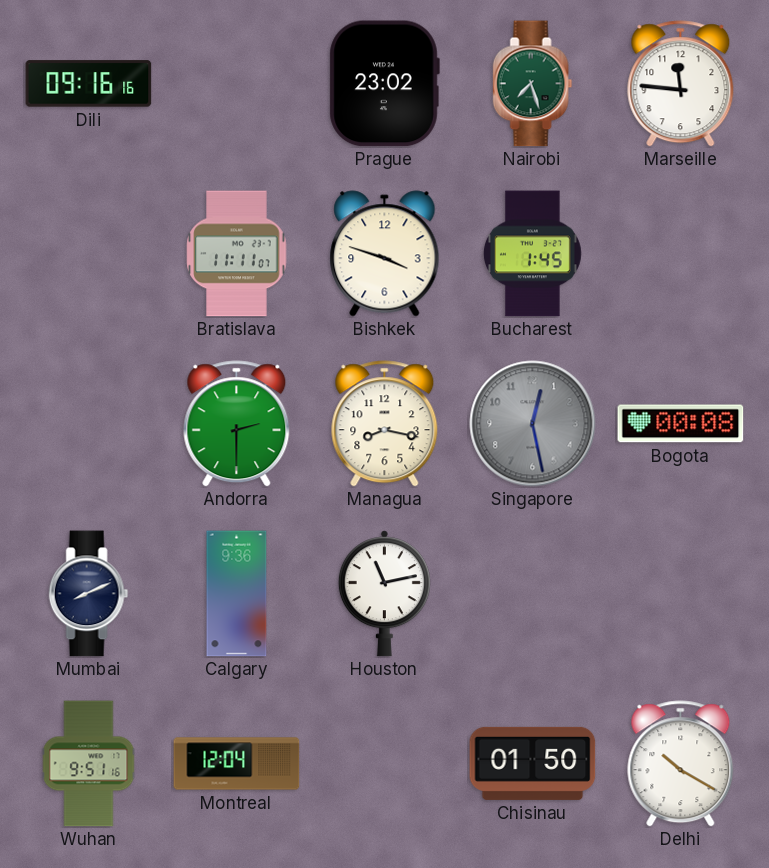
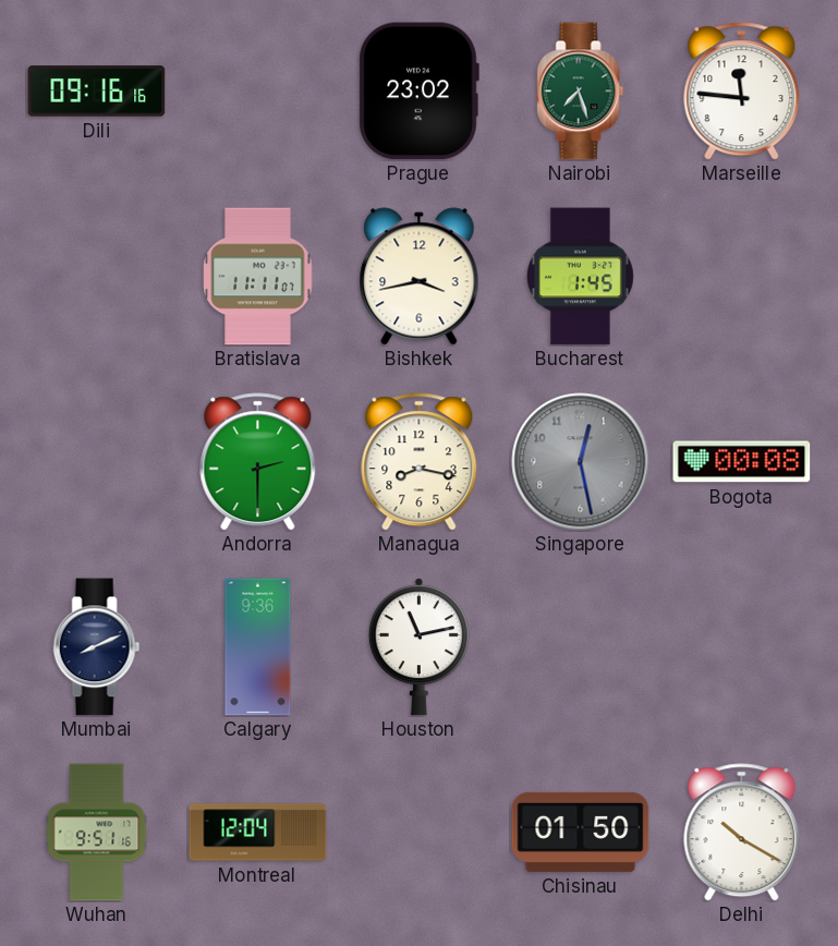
Bishkek: 3:48 -> 3:43
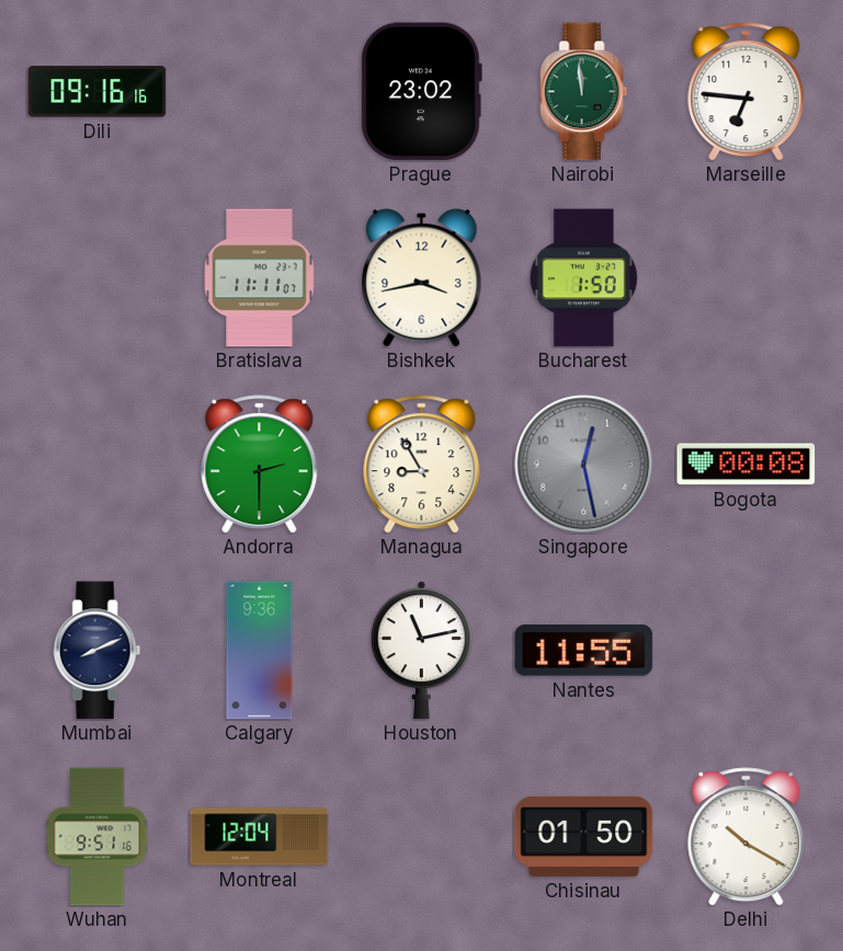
Nairobi: 7:27 -> 11:59
Marseille: 11:46 -> 6:46
Bucharest: 1:45 -> 1:50
Managua: 8:17 -> 8:55
Nantes: none -> 11:55
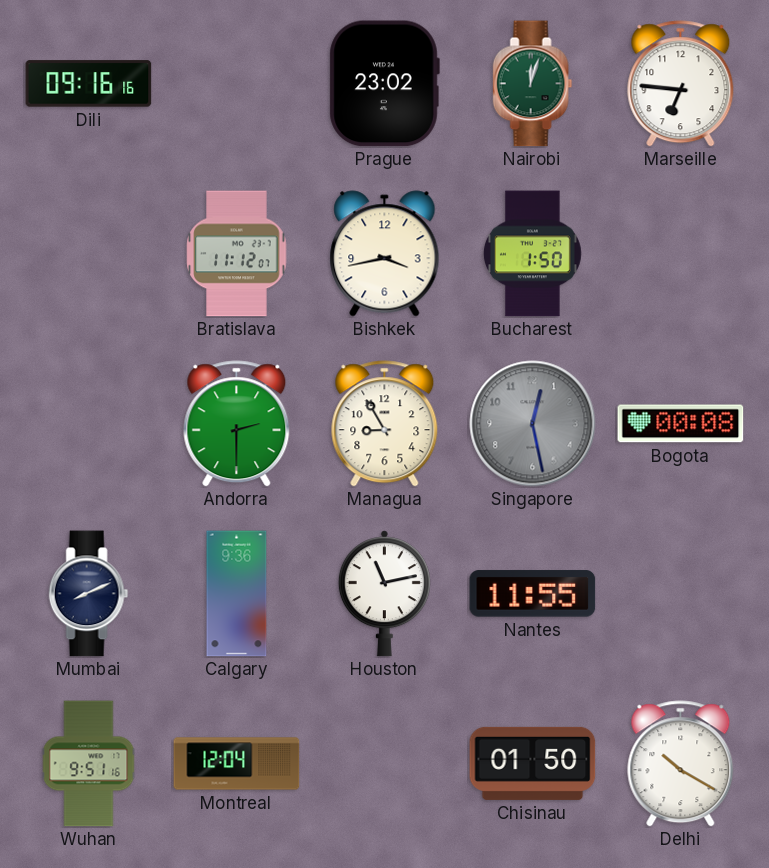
Nairobi: 11:59 -> 12:03
Bratislava: 11:11 -> 11:12
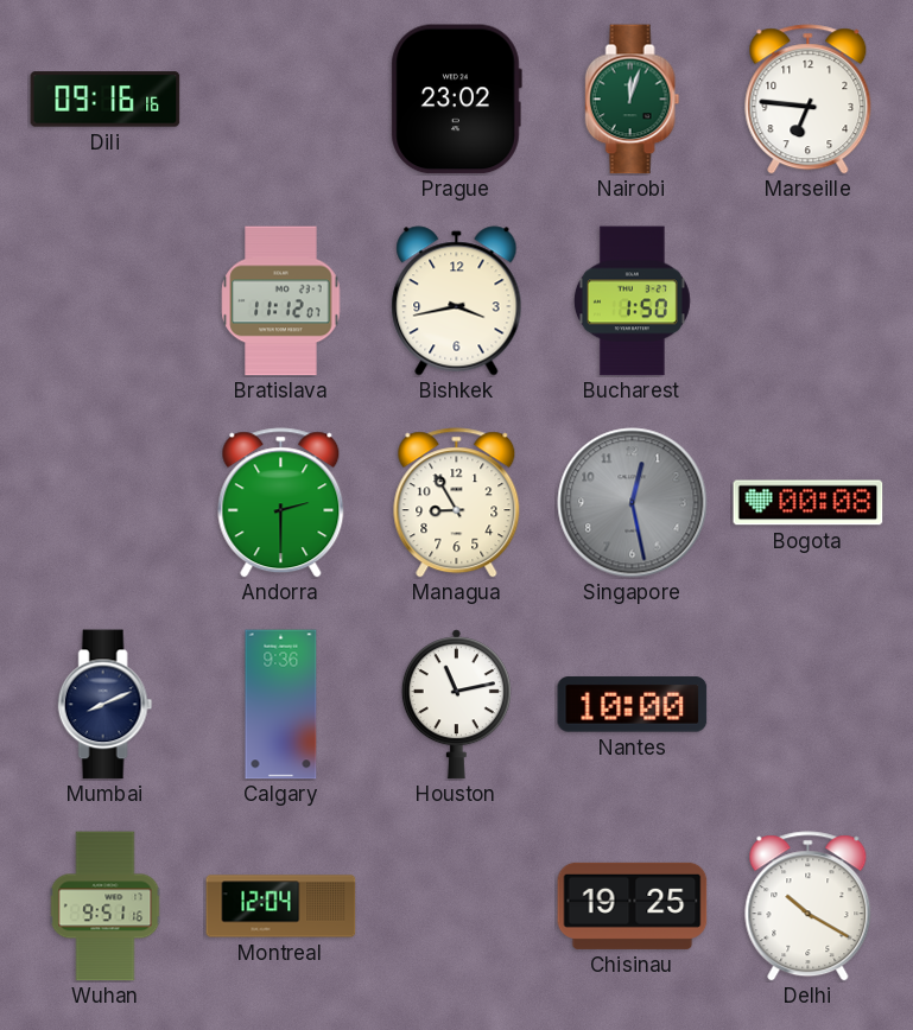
Nantes: 11:55 -> 10:00
Chisinau: 01:50 -> 19:25
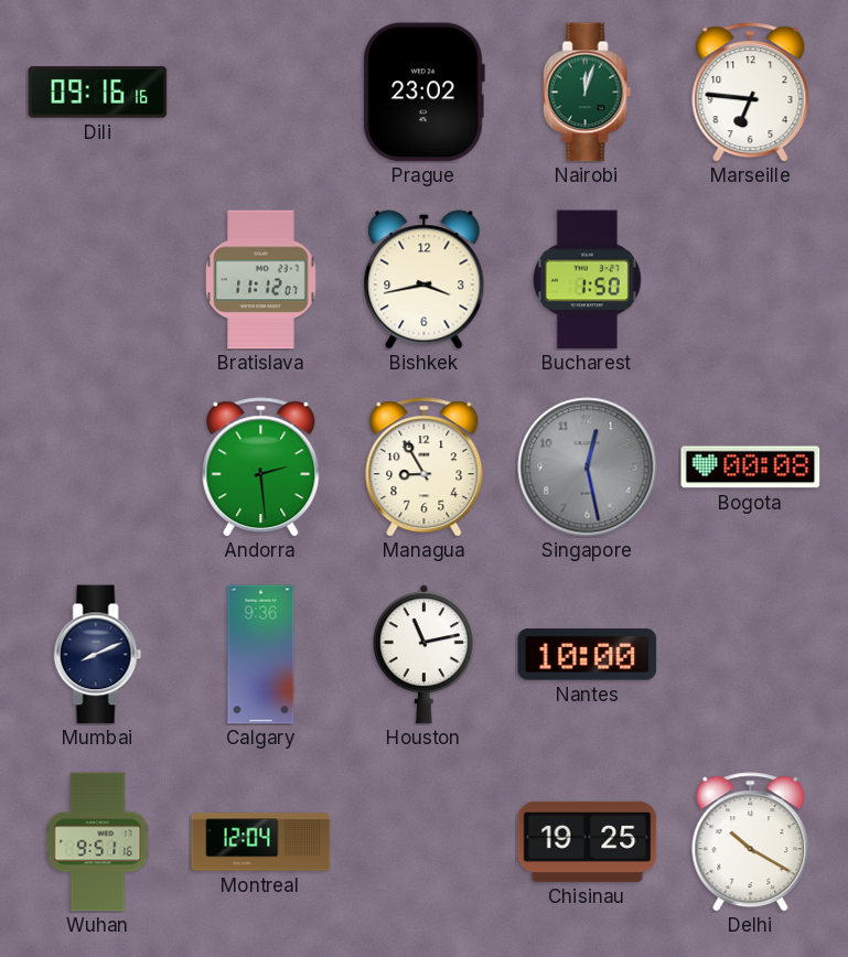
Andorra: 2:30 -> 2:29
